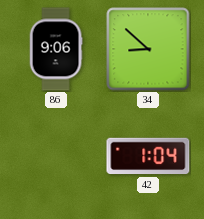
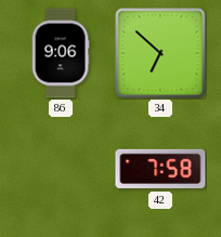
34: 8:52 -> 6:52
42: 1:04 -> 7:58
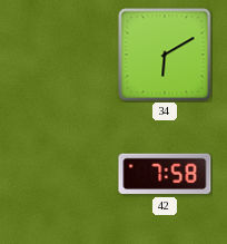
86: 9:06 -> none
34: 6:52 -> 6:10
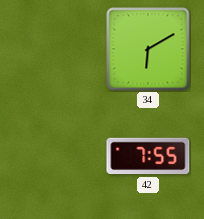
42: 7:58 -> 7:55
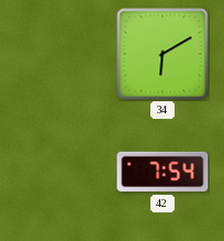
42: 7:55 -> 7:54
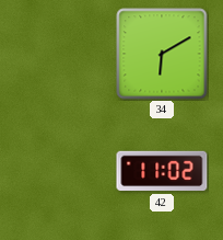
42: 7:54 -> 11:02
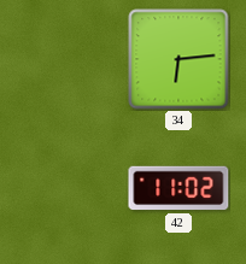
34: 6:10 -> 6:14
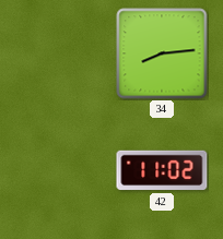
34: 6:14 -> 8:14
